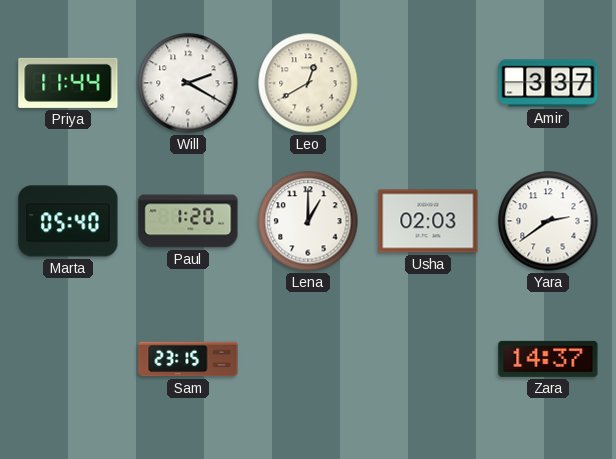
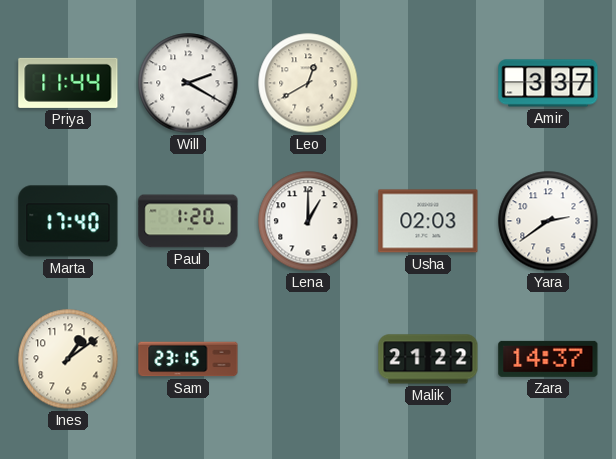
Marta: 05:40 -> 17:40
Ines: none -> 1:09
Malik: none -> 21:22
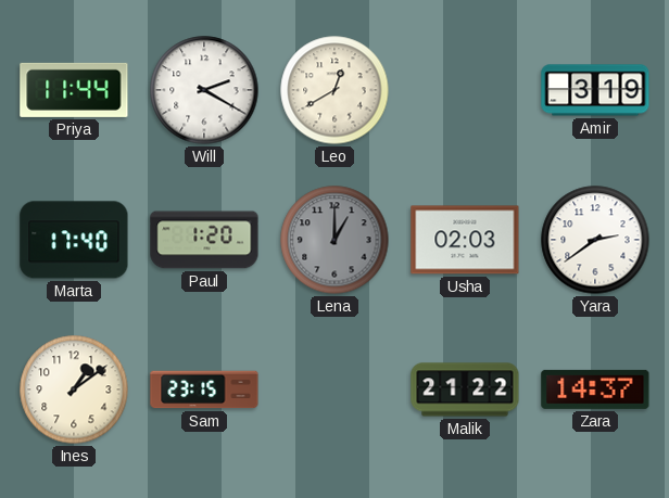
Amir: 3:37 -> 3:19
Lena dial: white -> grey
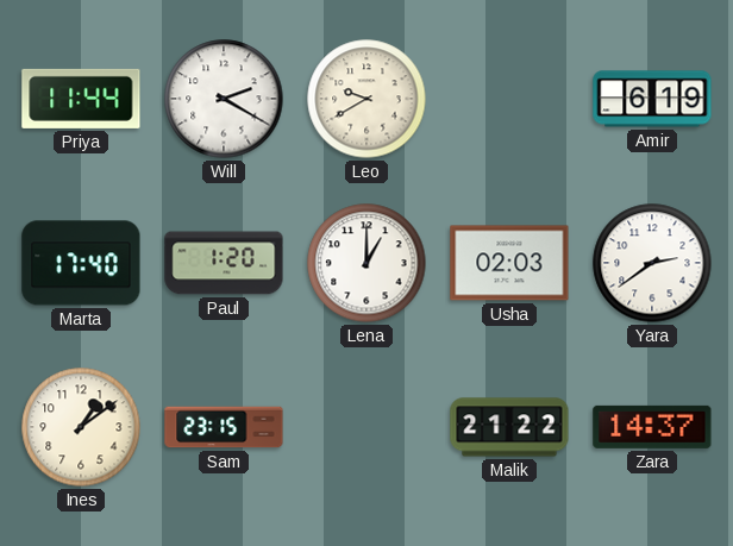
Leo: 12:40 -> 9:40
Amir: 3:19 -> 6:19
Lena dial: grey -> white
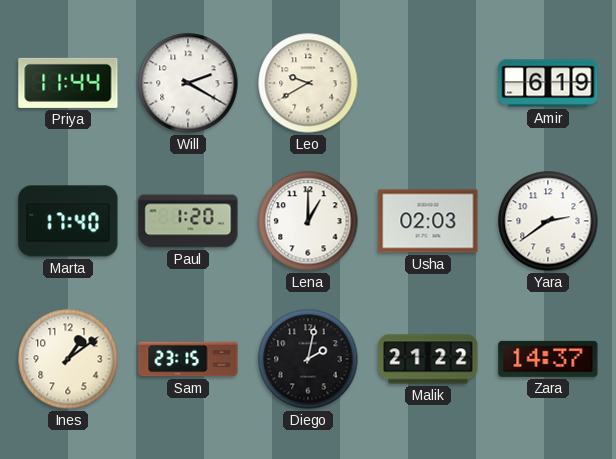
Diego: none -> 2:02
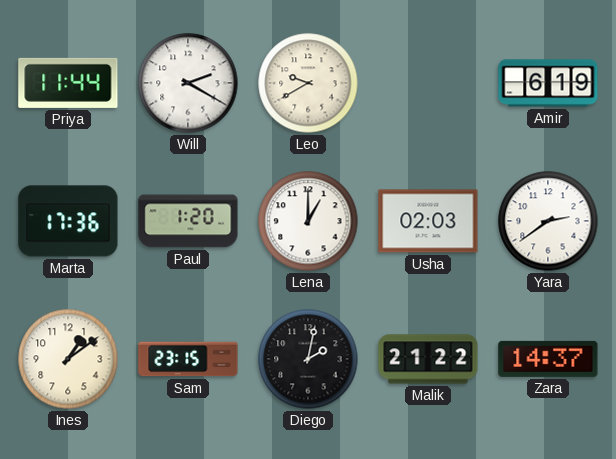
Marta: 17:40 -> 17:36
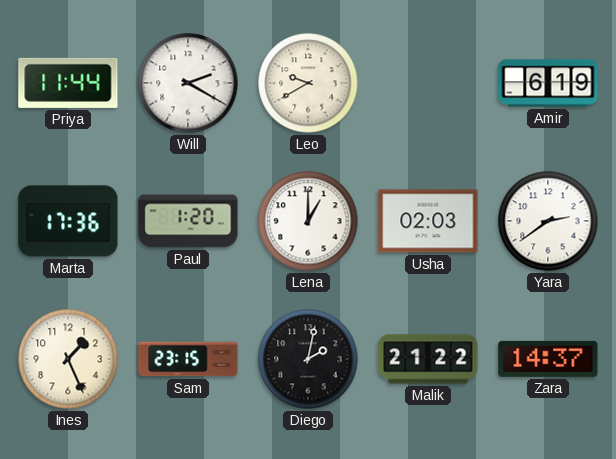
Ines: 1:09 -> 1:26
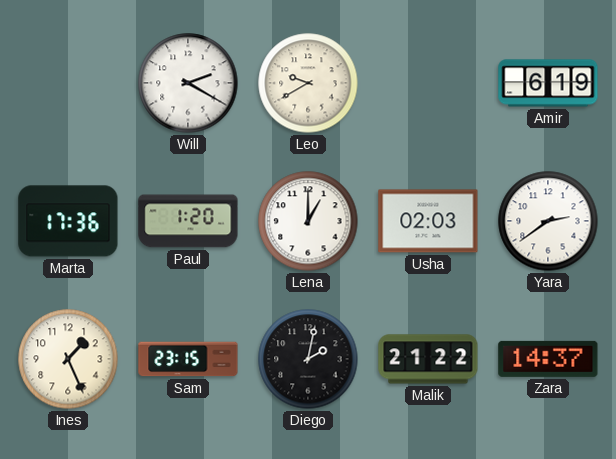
Priya: 11:44 -> none
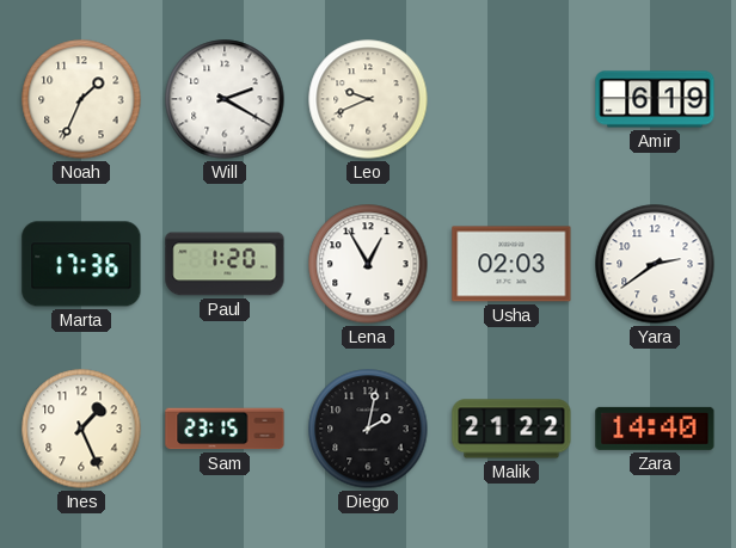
Noah: none -> 1:34
Leo: 9:40 -> 9:41
Lena: 1:00 -> 12:55
Zara: 14:37 -> 14:40
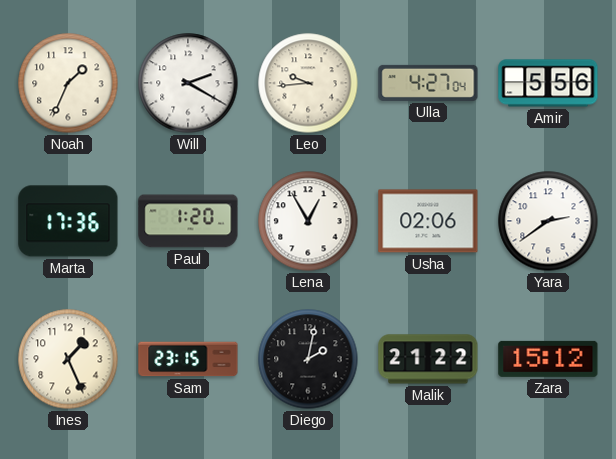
Leo: 9:41 -> 9:44
Ulla: none -> 4:27
Amir: 6:19 -> 5:56
Usha: 02:03 -> 02:06
Zara: 14:40 -> 15:12
